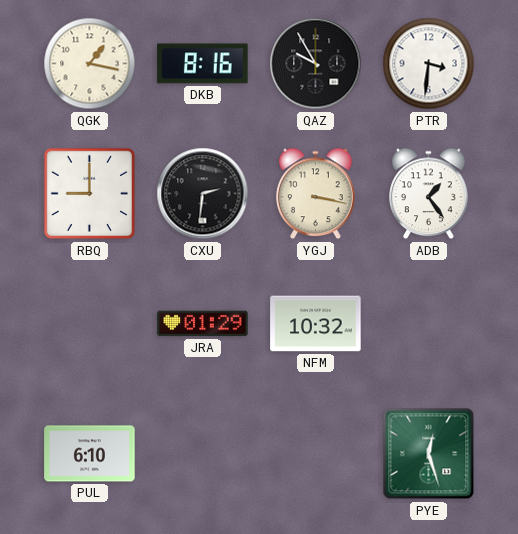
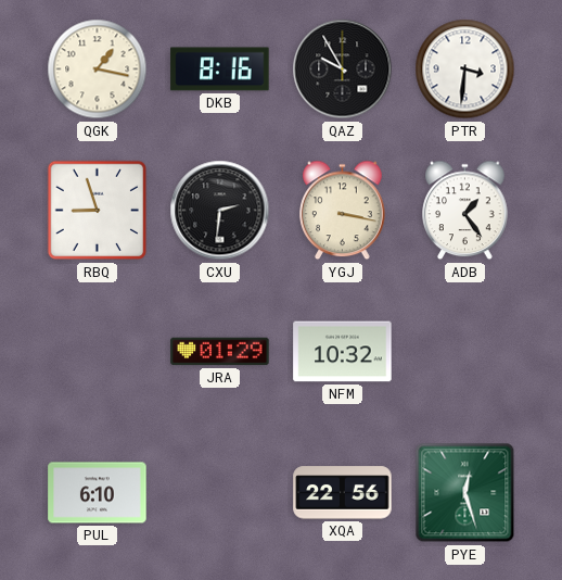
RBQ: 9:00 -> 8:57
XQA: none -> 22:56
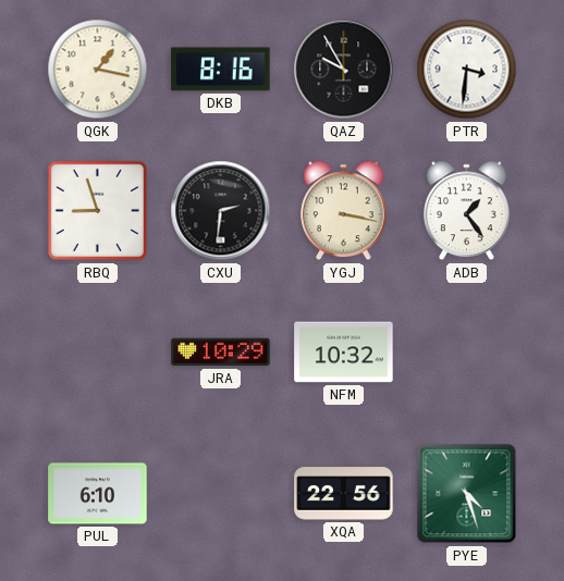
JRA: 01:29 -> 10:29
PYE: 12:27 -> 4:27
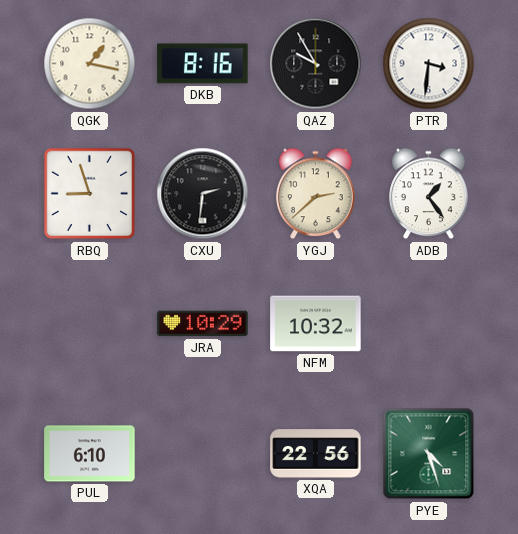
YGJ: 3:17 -> 2:38
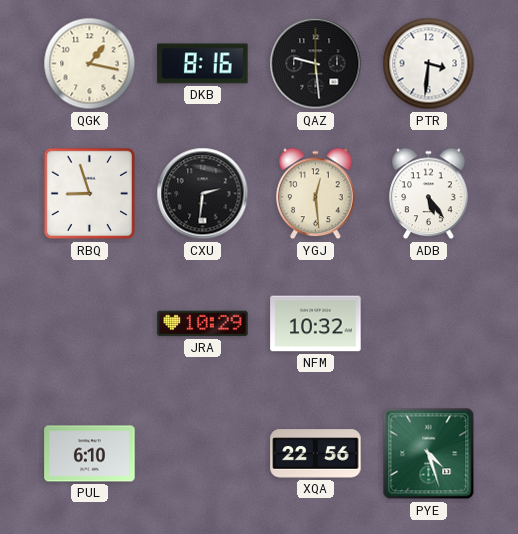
QAZ: 9:55 -> 9:29
YGJ: 2:38 -> 12:29
ADB: 1:24 -> 5:24
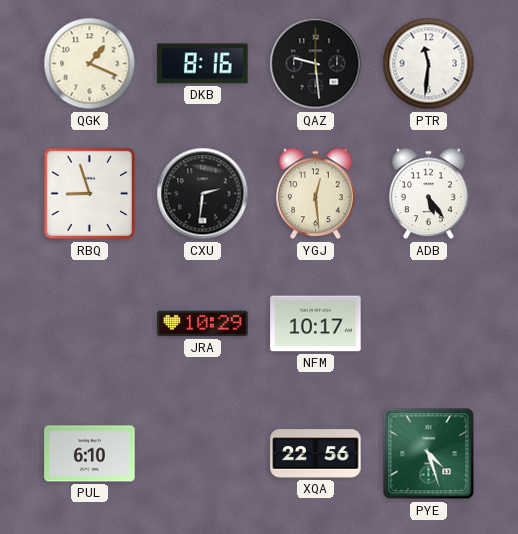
QGK: 1:17 -> 1:19
PTR: 3:31 -> 11:31
NFM: 10:32 -> 10:17
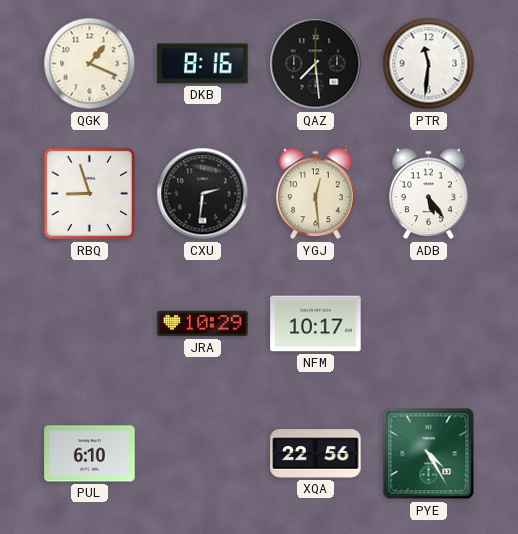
QAZ: 9:29 -> 7:29
PYE: 4:27 -> 4:25
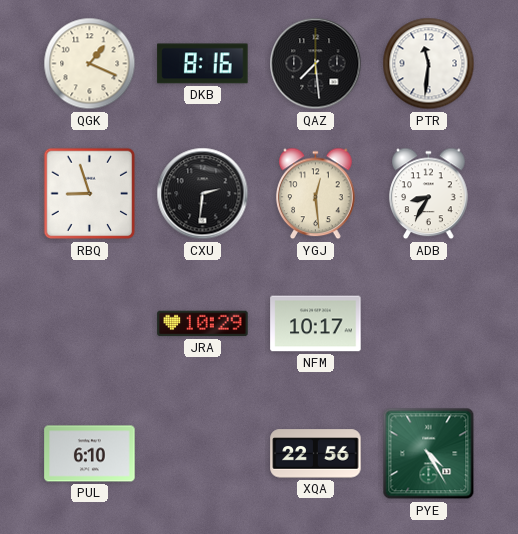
ADB: 5:24 -> 8:35
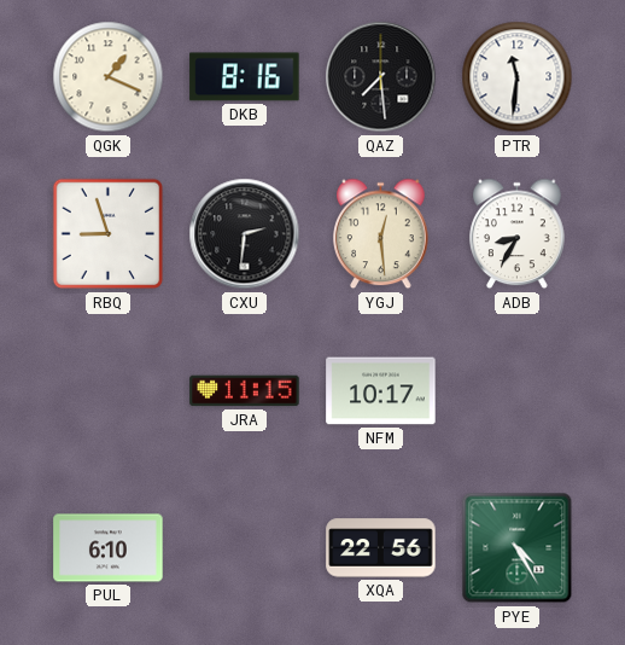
JRA: 10:29 -> 11:15
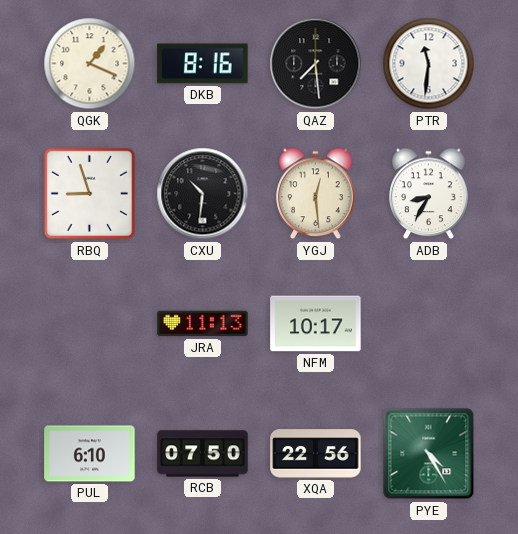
CXU: 2:31 -> 10:31
JRA: 11:15 -> 11:13
RCB: none -> 07:50
